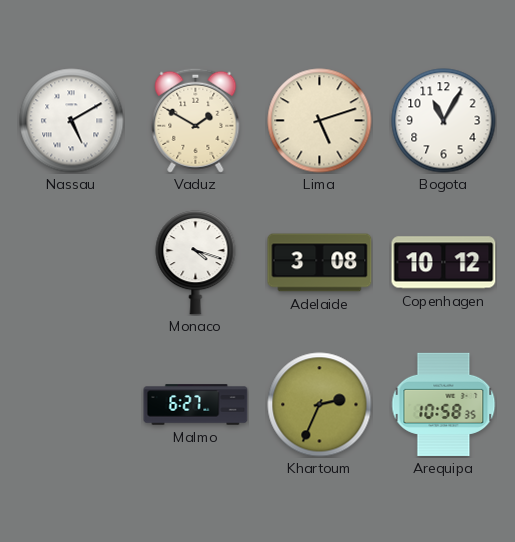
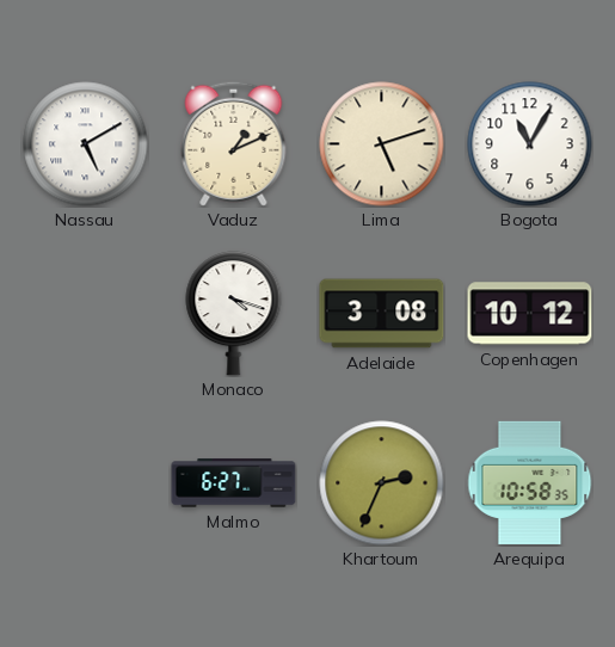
Vaduz: 1:50 -> 1:11
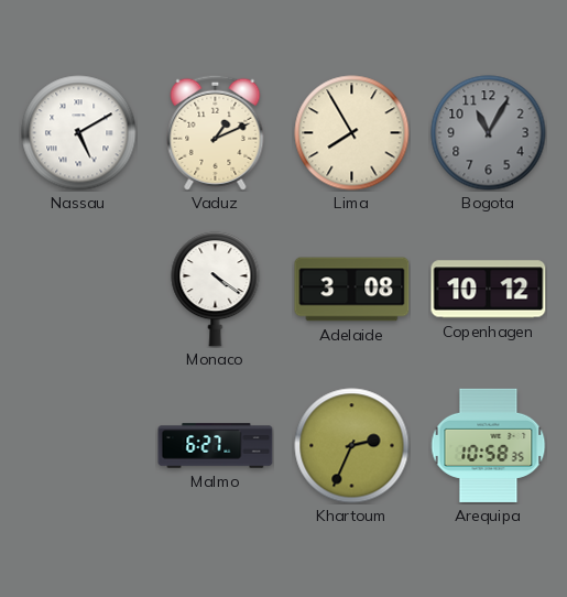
Lima: 5:12 -> 7:55
Bogota dial: white -> grey
Monaco: 4:18 -> 4:21
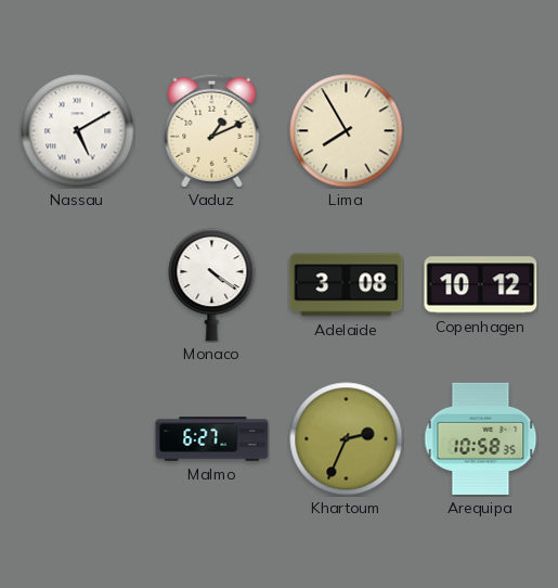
Bogota: 11:05 -> none
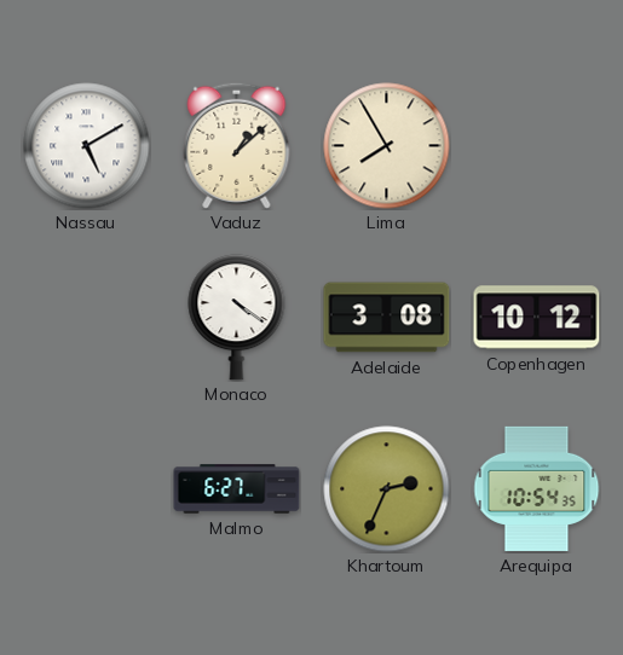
Vaduz: 1:11 -> 1:08
Arequipa: 10:58 -> 10:54
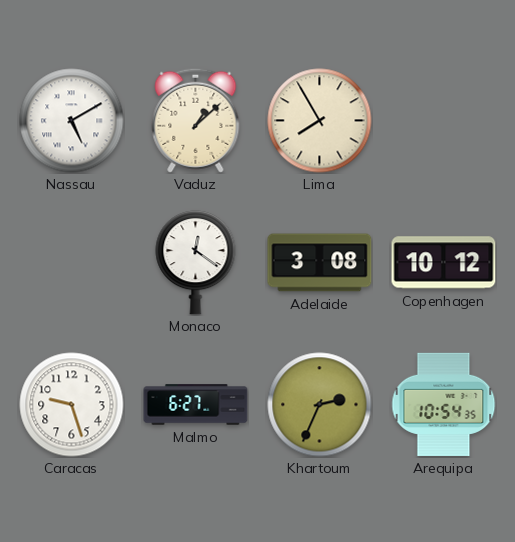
Monaco: 4:21 -> 12:21
Caracas: none -> 9:27
